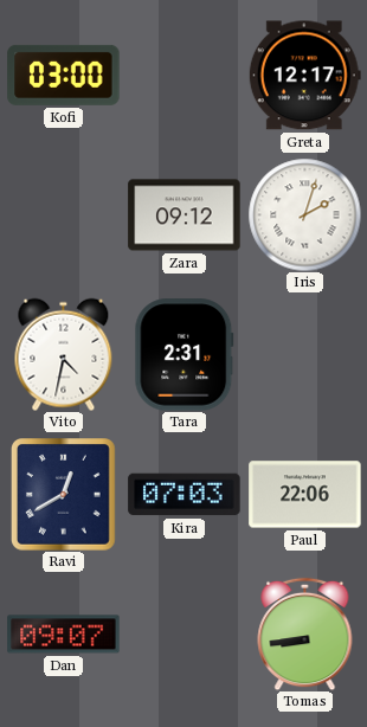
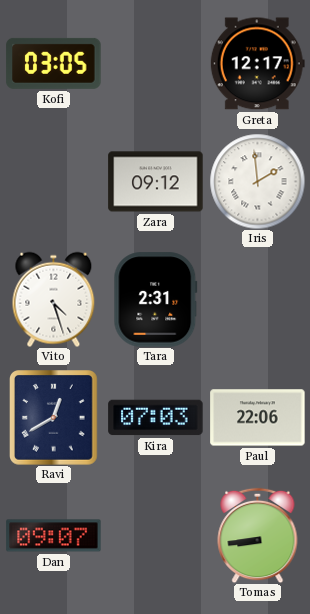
Kofi: 03:00 -> 03:05
Iris: 2:03 -> 1:59
Vito: 4:32 -> 4:27
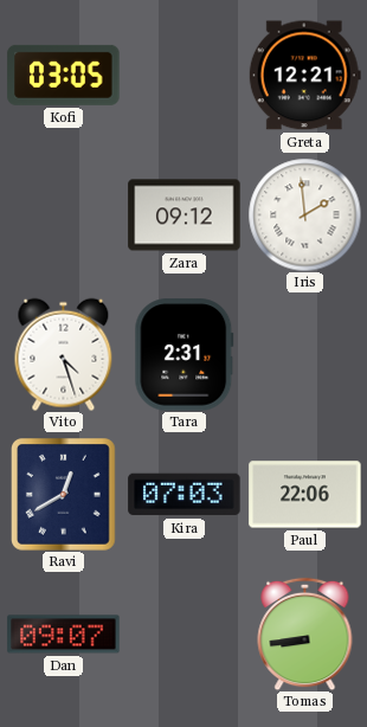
Greta: 12:17 -> 12:21
